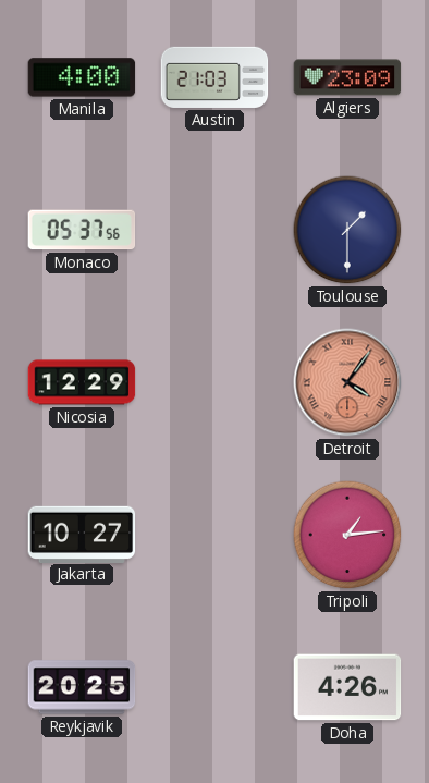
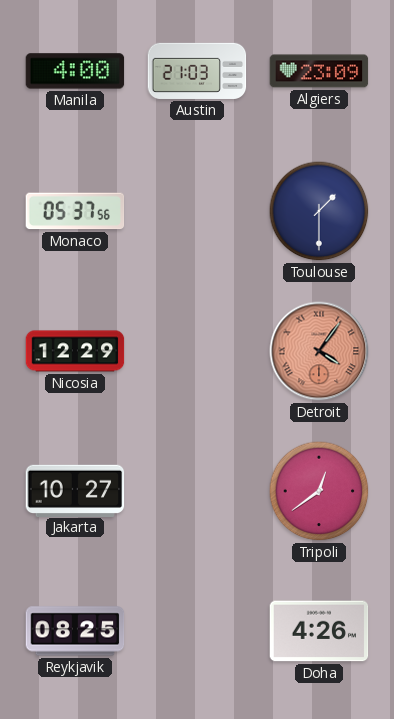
Tripoli: 1:14 -> 12:39
Reykjavik: 20:25 -> 08:25
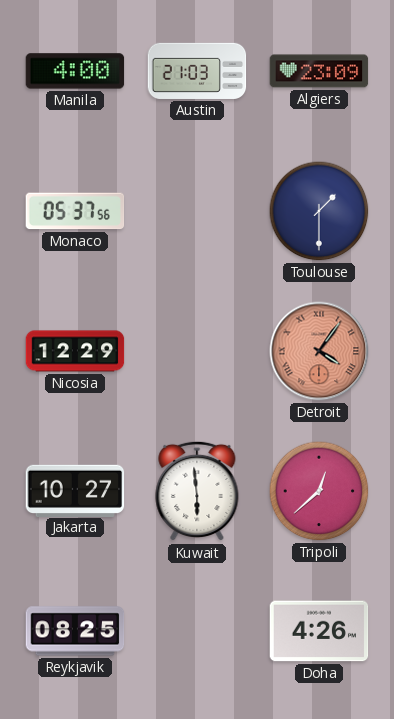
Kuwait: none -> 5:59
Tripoli: 12:39 -> 12:38
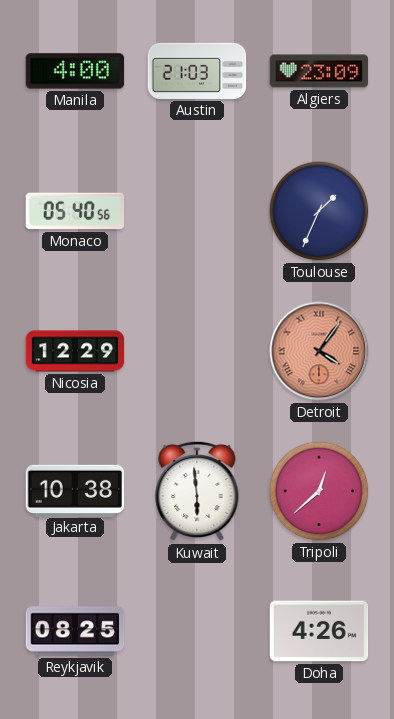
Monaco: 05:37 -> 05:40
Toulouse: 1:30 -> 1:34
Jakarta: 10:27 -> 10:38
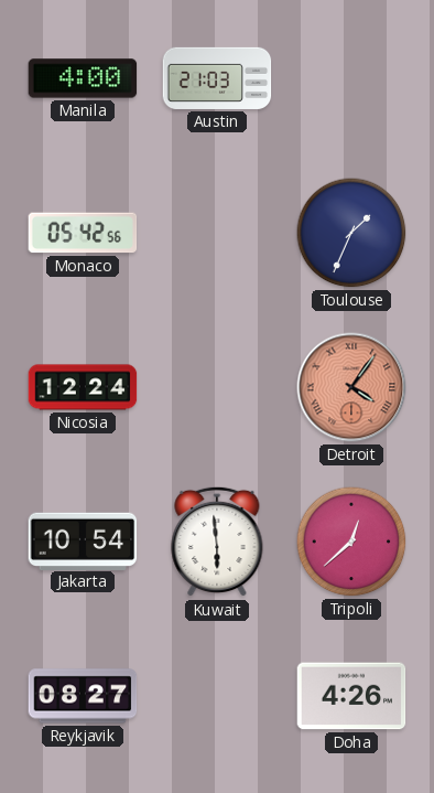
Algiers: 23:09 -> none
Monaco: 05:40 -> 05:42
Nicosia: 12:29 -> 12:24
Jakarta: 10:38 -> 10:54
Reykjavik: 08:25 -> 08:27
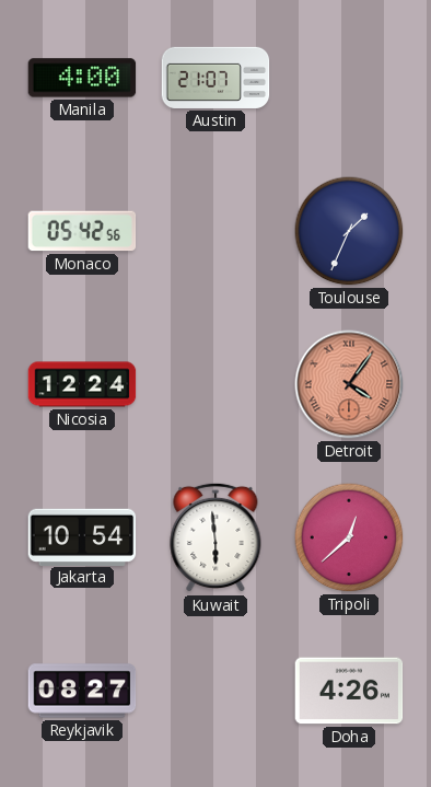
Austin: 21:03 -> 21:07
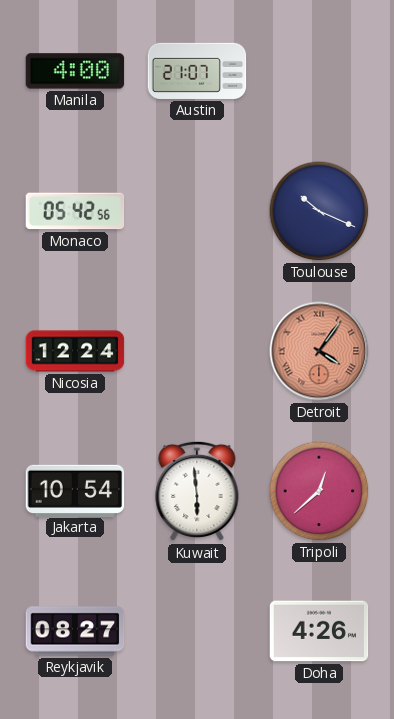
Toulouse: 1:34 -> 10:19
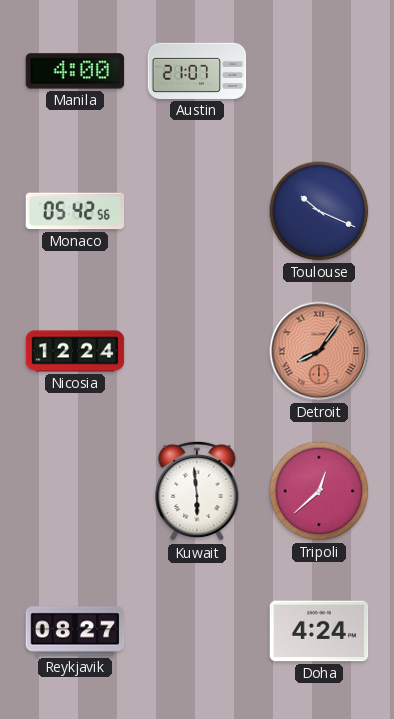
Detroit: 4:06 -> 8:06
Jakarta: 10:54 -> none
Doha: 4:26 -> 4:24
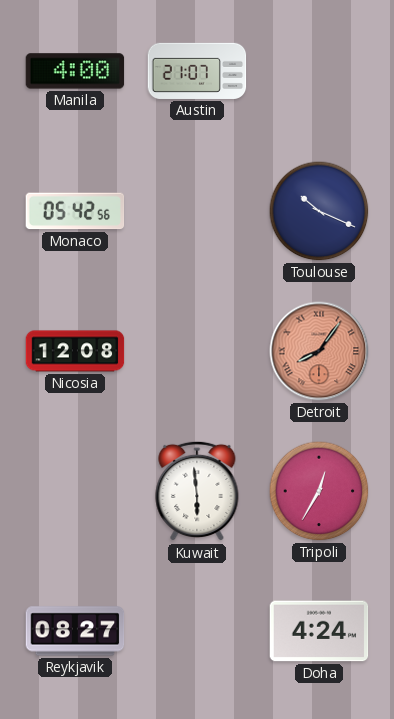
Nicosia: 12:24 -> 12:08
Tripoli: 12:38 -> 12:35
